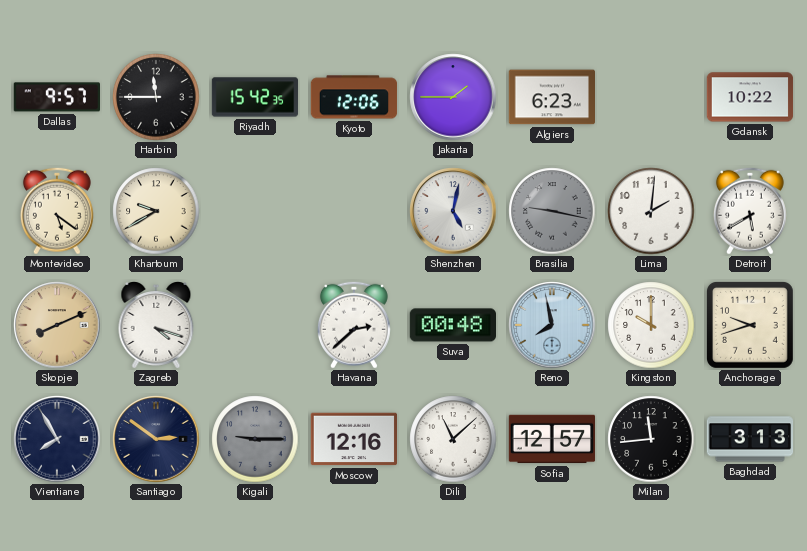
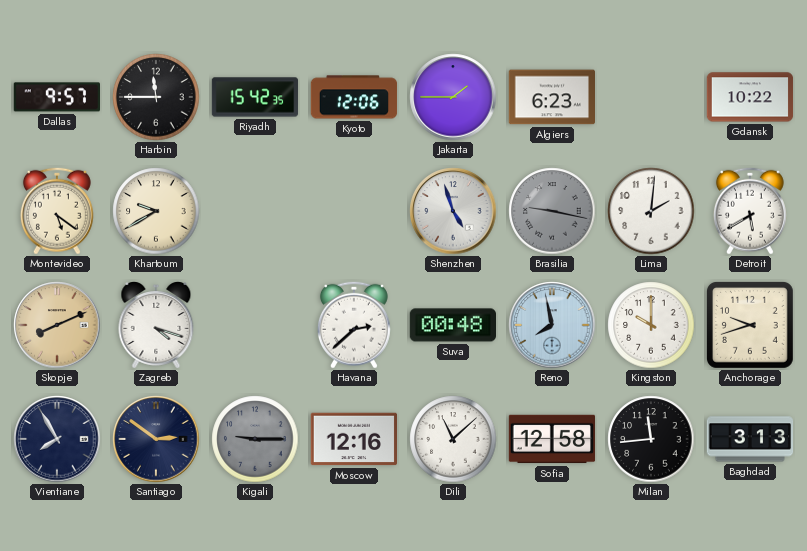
Shenzhen: 5:02 -> 4:57
Sofia: 12:57 -> 12:58
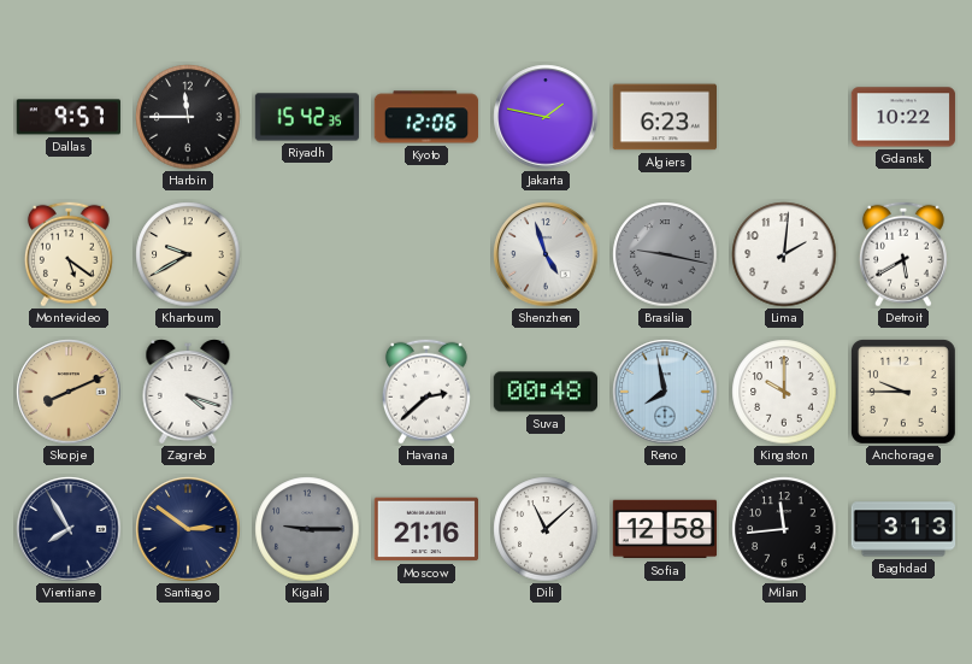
Jakarta: 1:45 -> 1:47
Anchorage: 9:42 -> 9:45
Moscow: 12:16 -> 21:16
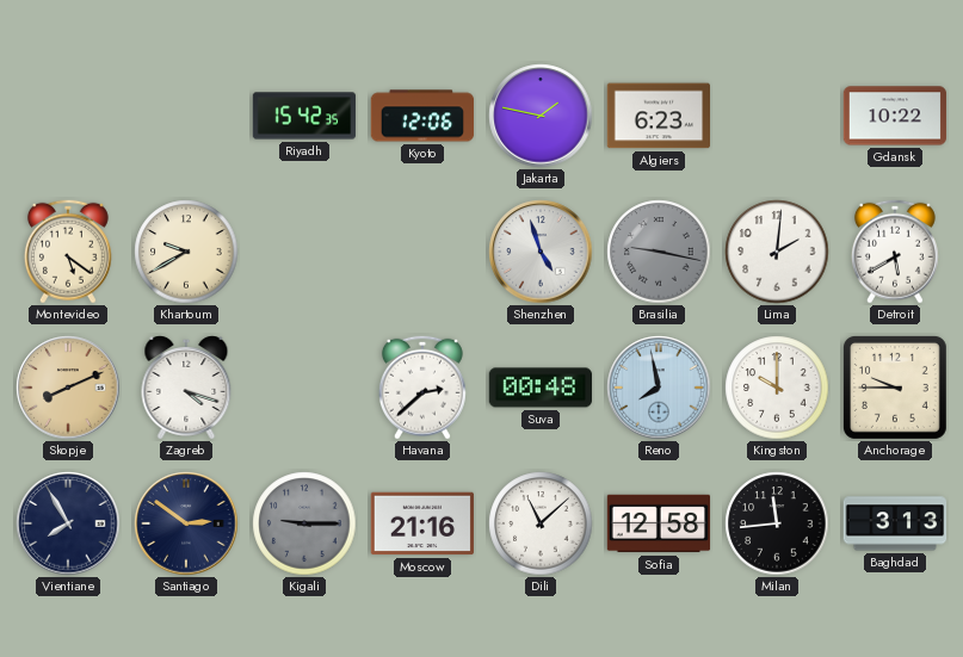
Dallas: 9:57 -> none
Harbin: 11:45 -> none
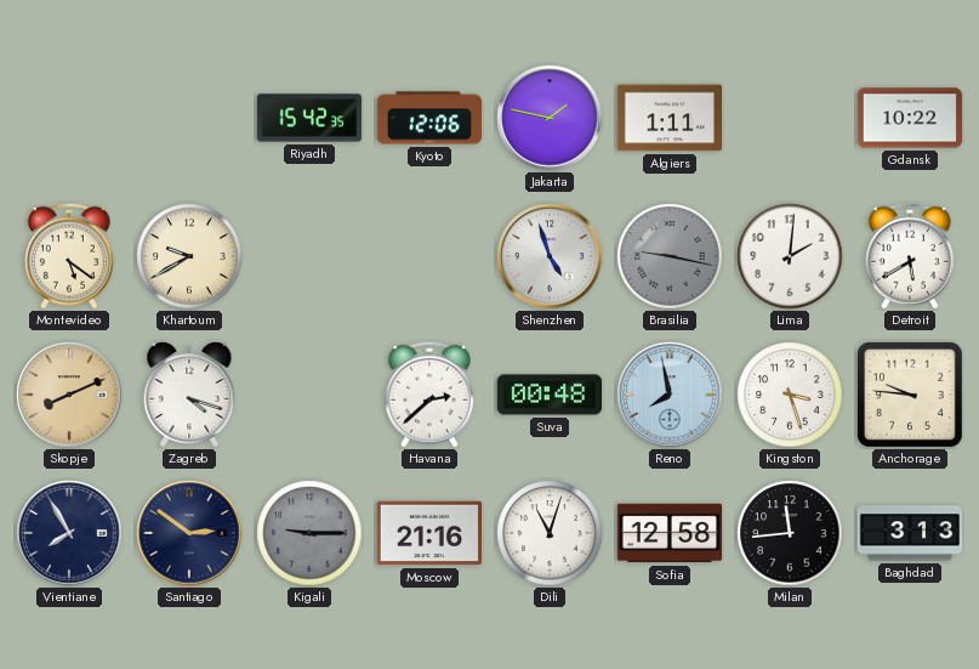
Algiers: 6:23 -> 1:11
Kingston: 10:00 -> 3:27
Anchorage: 9:45 -> 9:46
Dili: 11:08 -> 11:03
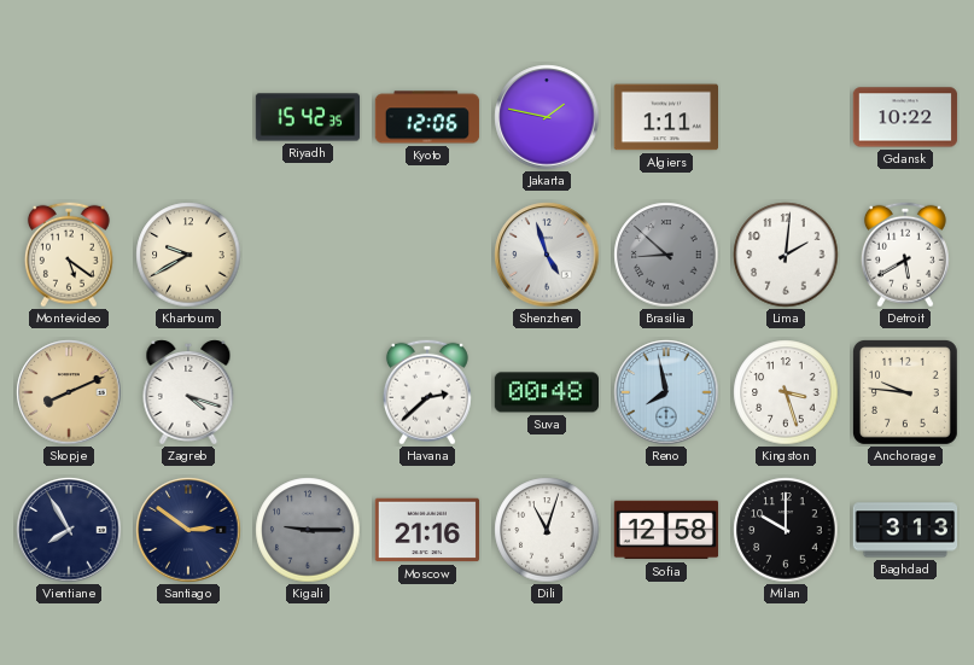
Brasilia: 9:17 -> 8:52
Milan: 11:44 -> 10:00
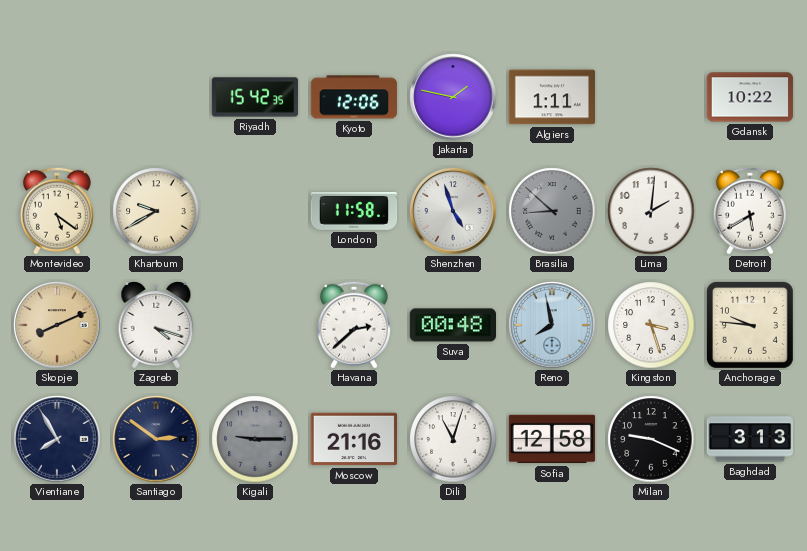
London: none -> 11:58
Milan: 10:00 -> 9:19
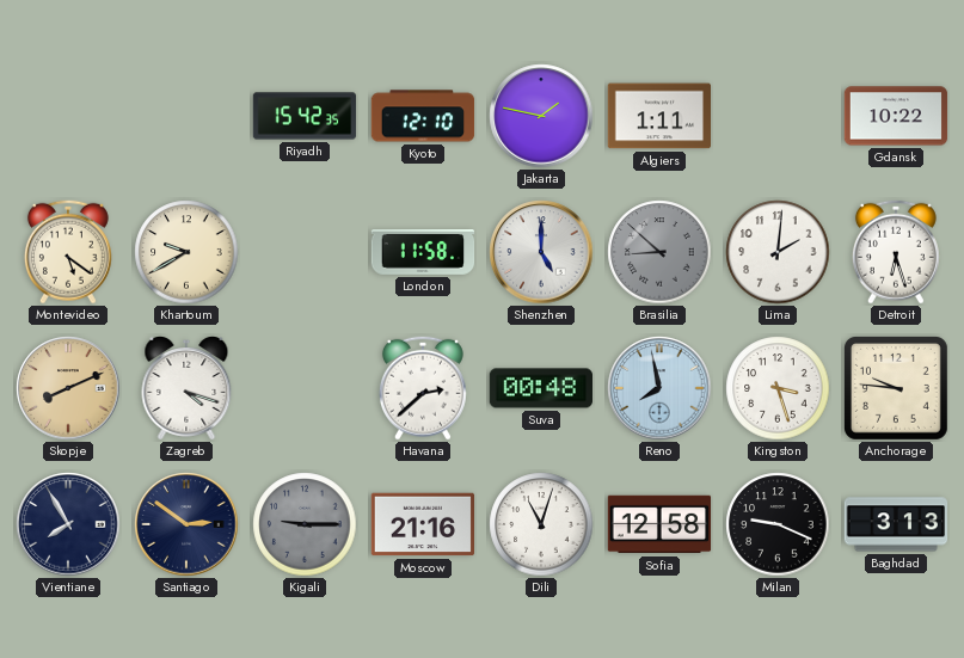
Kyoto: 12:06 -> 12:10
Shenzhen: 4:57 -> 5:00
Detroit: 5:40 -> 6:27
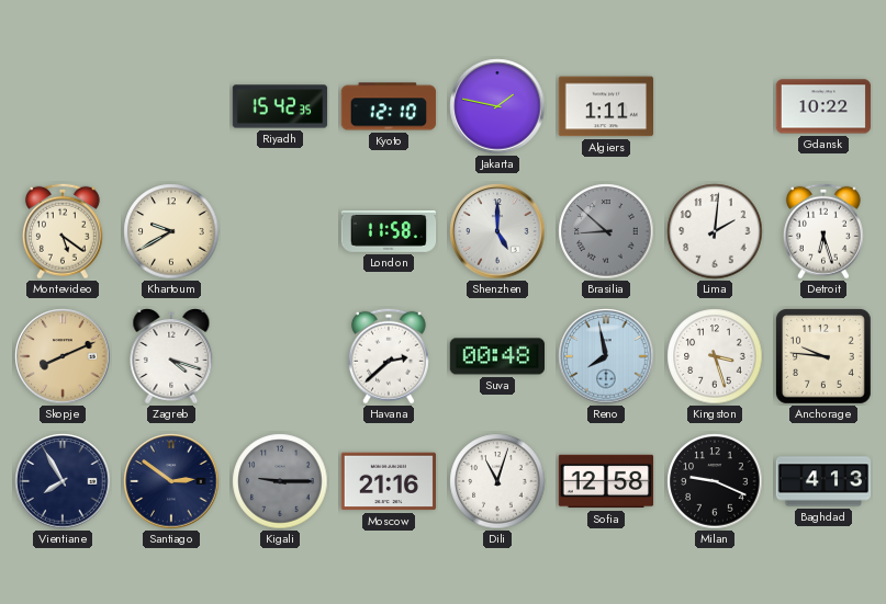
Baghdad: 3:13 -> 4:13
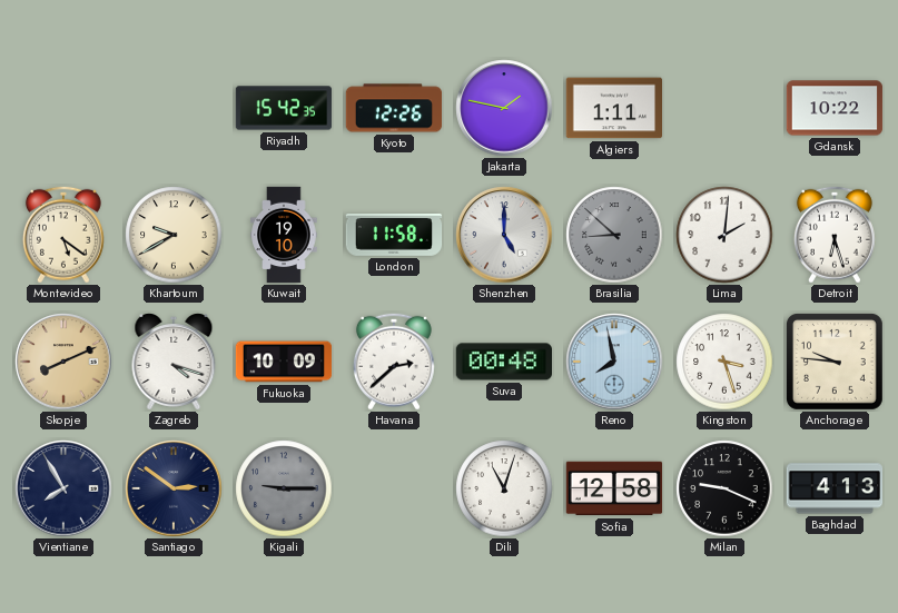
Kyoto: 12:10 -> 12:26
Kuwait: none -> 19:10
Fukuoka: none -> 10:09
Moscow: 21:16 -> none
